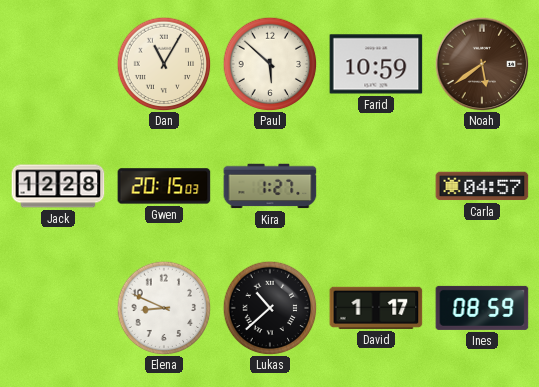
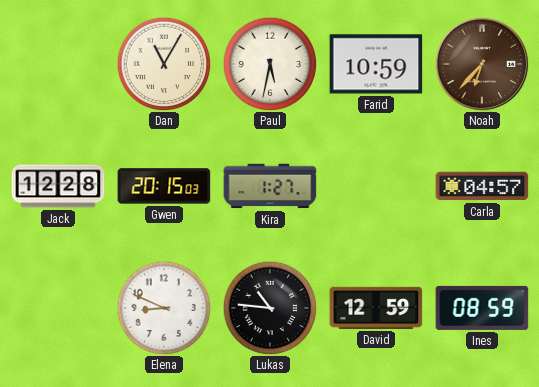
Paul: 5:52 -> 5:32
Noah: 5:39 -> 6:37
Lukas: 10:38 -> 10:46
David: 1:17 -> 12:59
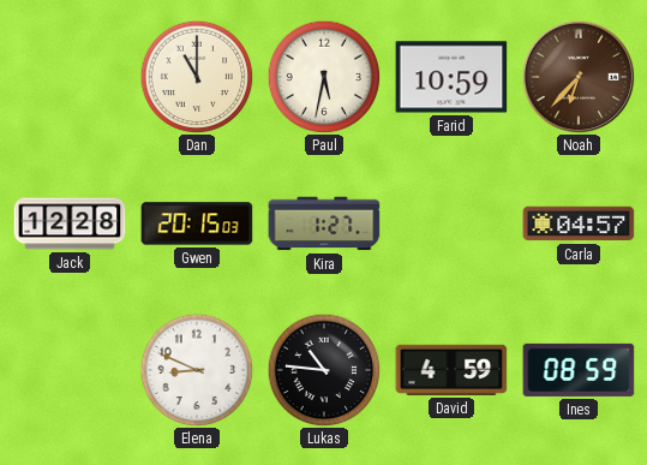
Dan: 11:05 -> 11:00
David: 12:59 -> 4:59
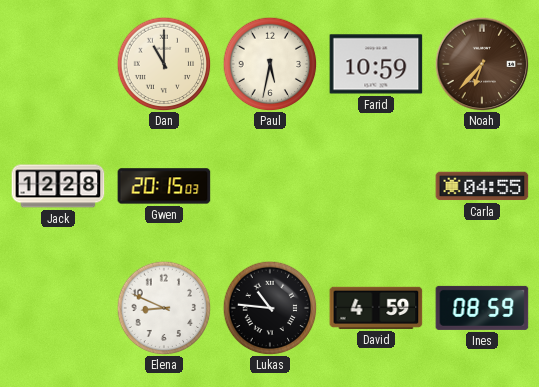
Kira: 1:27 -> none
Carla: 04:57 -> 04:55
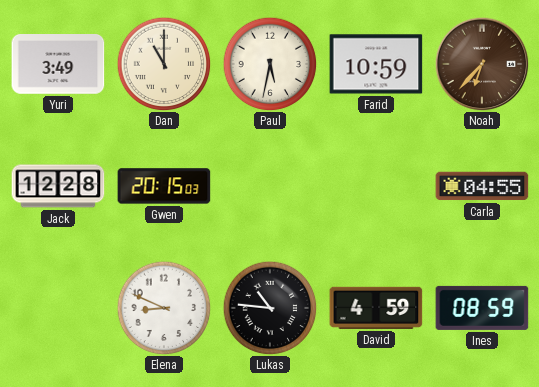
Yuri: none -> 3:49
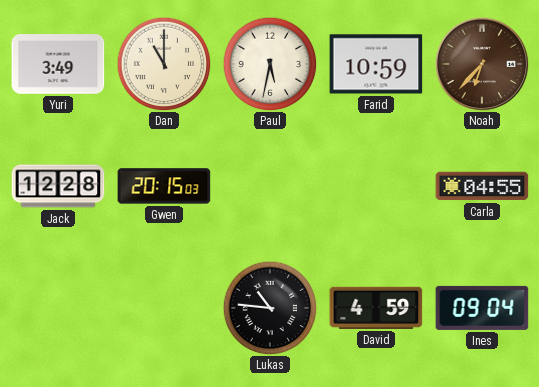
Elena: 8:49 -> none
Ines: 08:59 -> 09:04
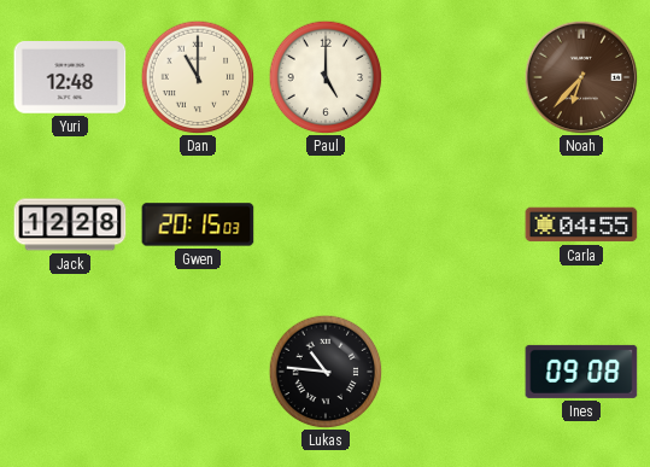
Yuri: 3:49 -> 12:48
Paul: 5:32 -> 5:00
Farid: 10:59 -> none
David: 4:59 -> none
Ines: 09:04 -> 09:08
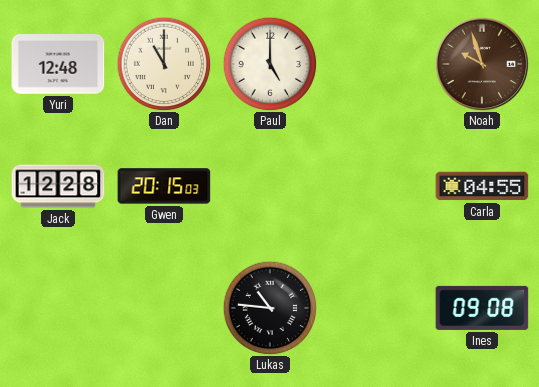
Noah: 6:37 -> 9:57
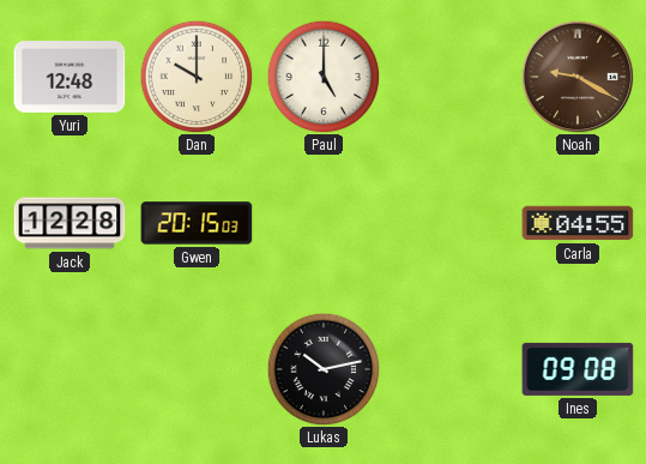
Dan: 11:00 -> 10:00
Noah: 9:57 -> 9:20
Lukas: 10:46 -> 10:13
